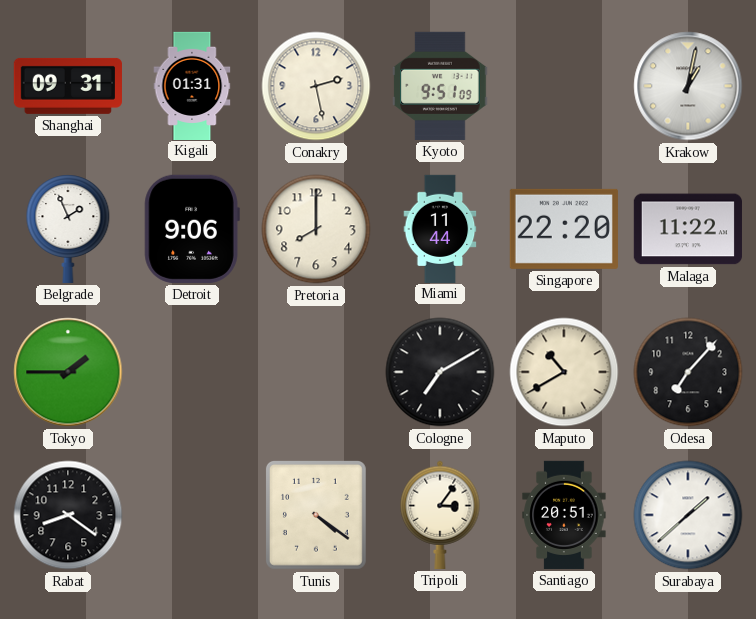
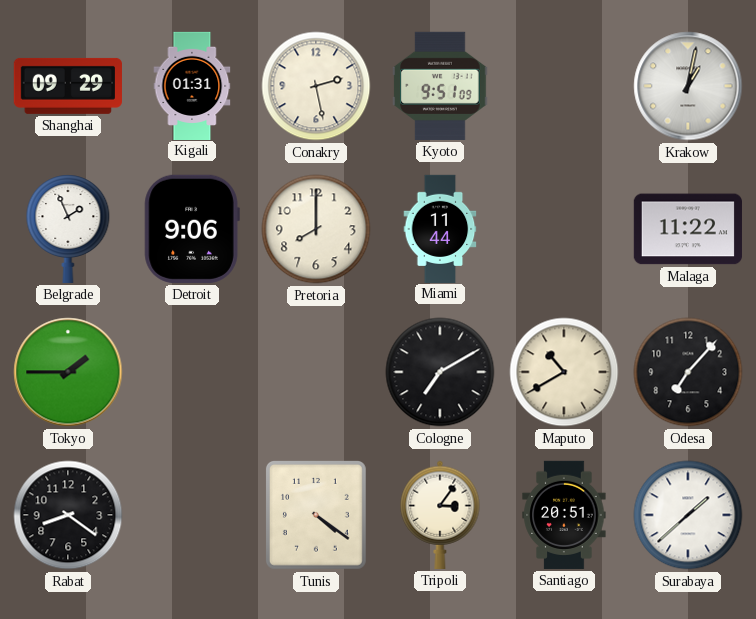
Shanghai: 09:31 -> 09:29
Singapore: 22:20 -> none
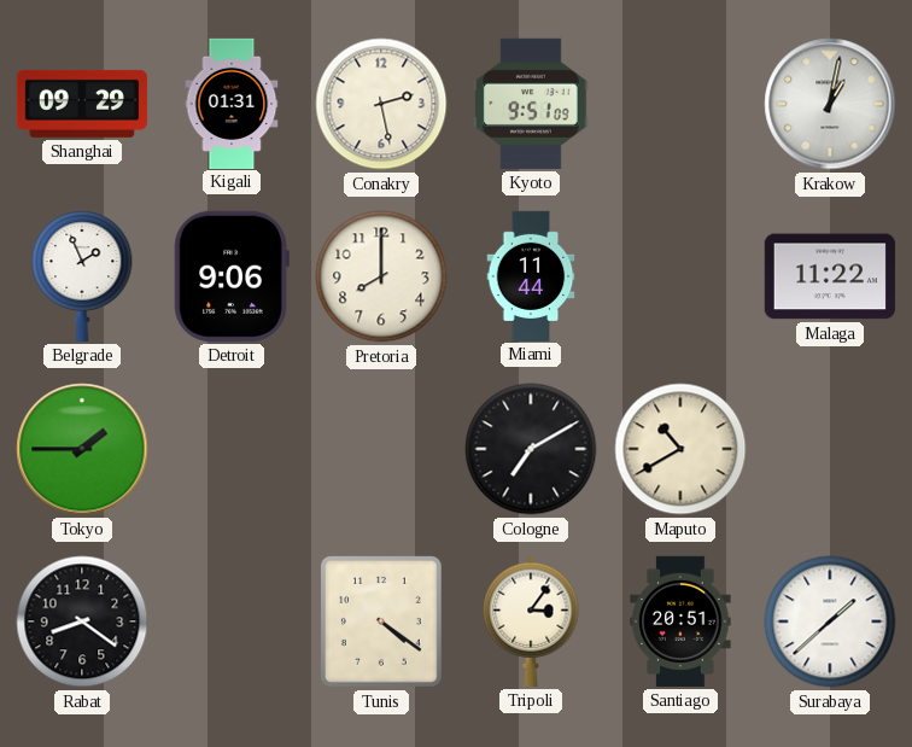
Odesa: 7:07 -> none
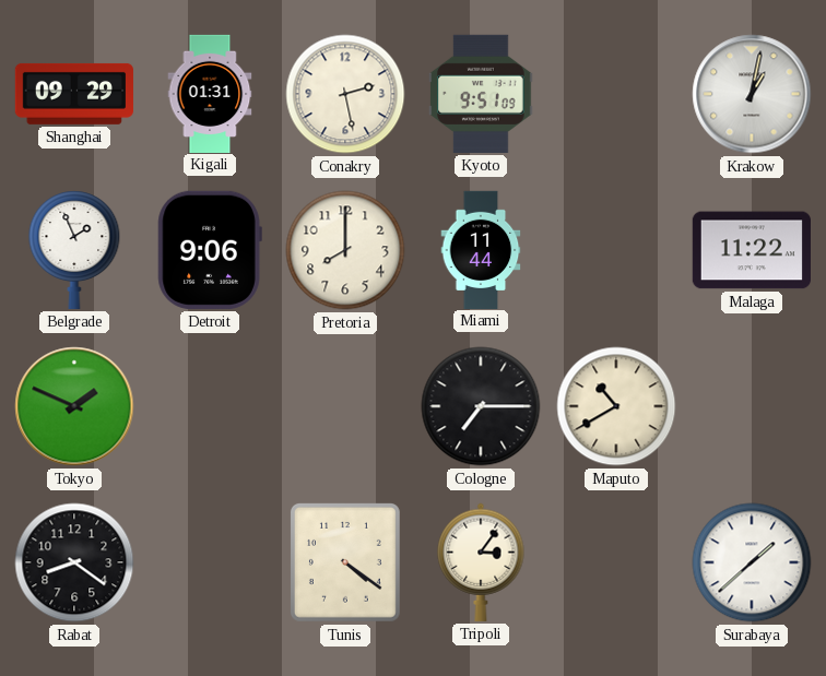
Tokyo: 1:45 -> 1:49
Cologne: 7:10 -> 7:15
Santiago: 20:51 -> none
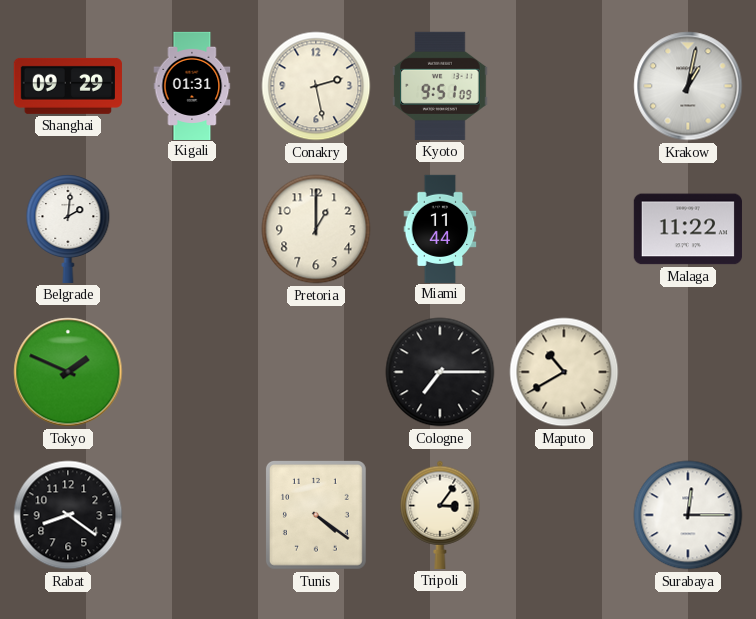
Belgrade: 1:56 -> 2:01
Detroit: 9:06 -> none
Pretoria: 8:00 -> 1:00
Surabaya: 1:38 -> 12:15
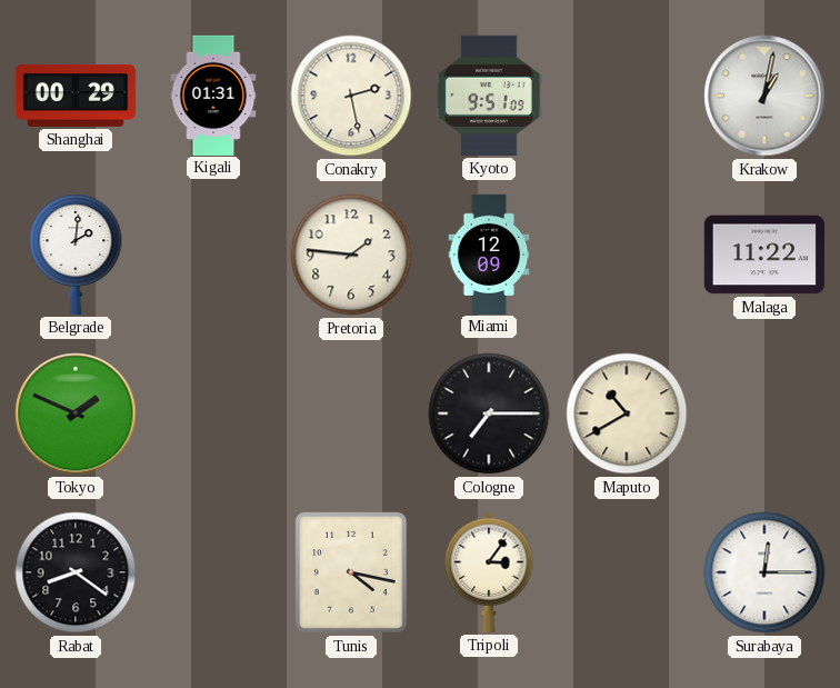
Shanghai: 09:29 -> 00:29
Pretoria: 1:00 -> 1:46
Miami: 11:44 -> 12:09
Tunis: 4:21 -> 4:17
